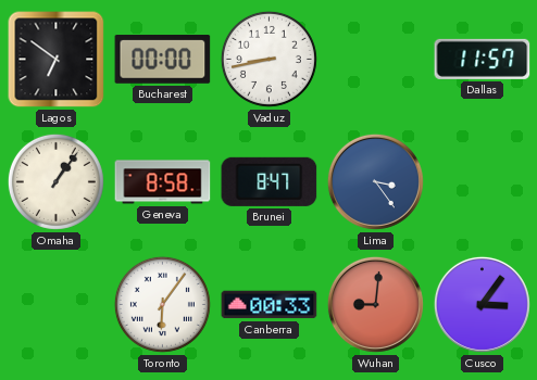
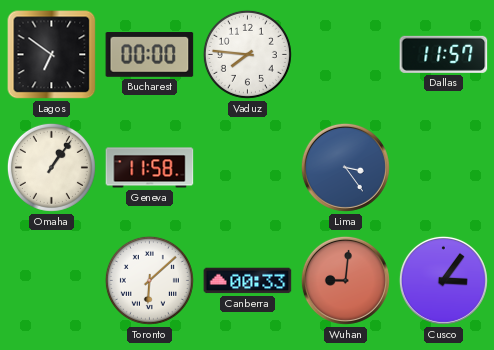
Vaduz: 8:43 -> 7:46
Geneva: 8:58 -> 11:58
Brunei: 8:47 -> none
Toronto: 6:06 -> 6:08
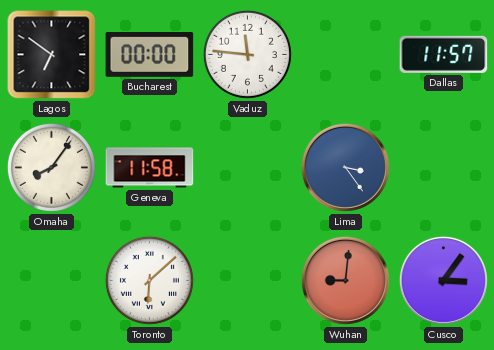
Vaduz: 7:46 -> 11:46
Omaha: 1:06 -> 8:06
Canberra: 00:33 -> none
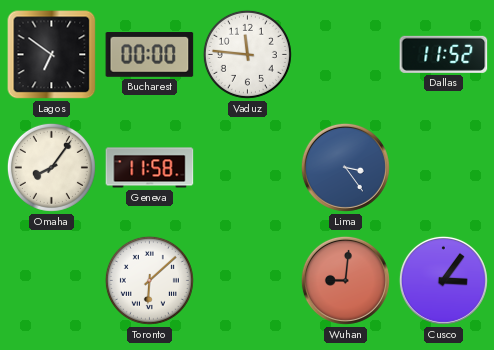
Dallas: 11:57 -> 11:52
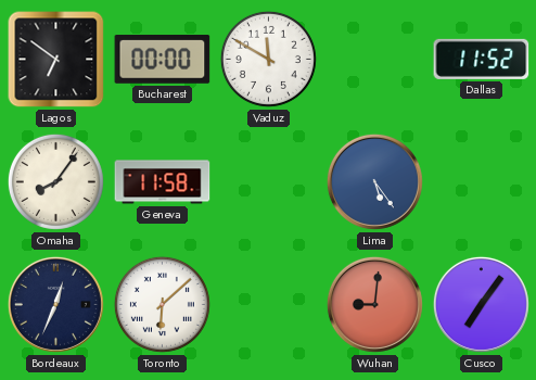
Vaduz: 11:46 -> 11:50
Lima: 3:24 -> 5:24
Bordeaux: none -> 12:34
Cusco: 3:06 -> 7:06
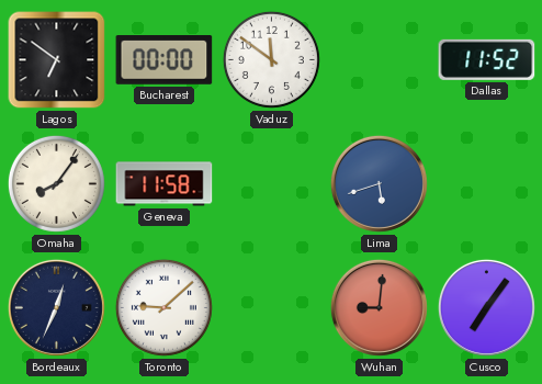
Vaduz: 11:50 -> 11:51
Lima: 5:24 -> 5:42
Toronto: 6:08 -> 9:08
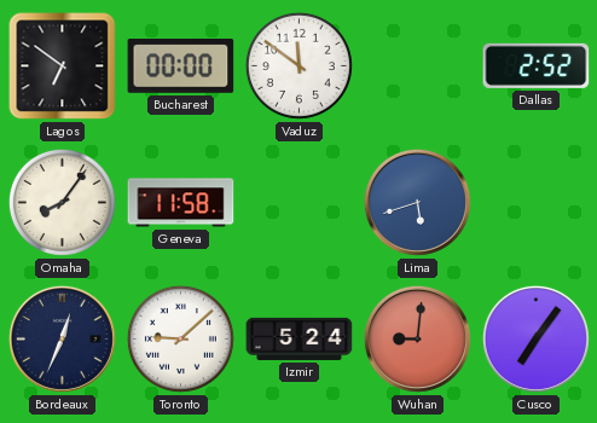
Dallas: 11:52 -> 2:52
Izmir: none -> 5:24
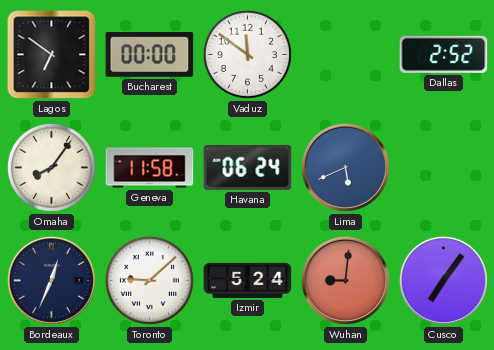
Havana: none -> 06:24
Lima: 5:42 -> 5:41
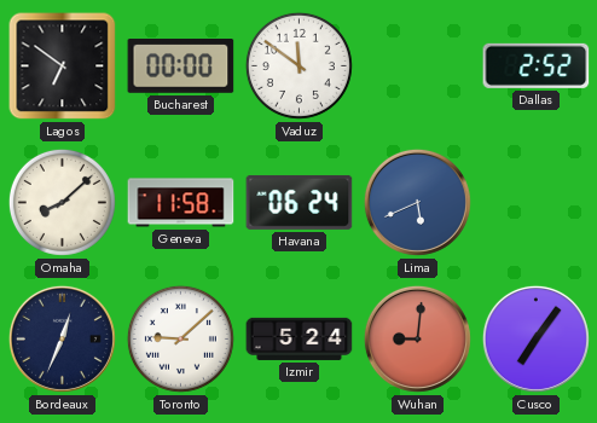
Omaha: 8:06 -> 8:08
